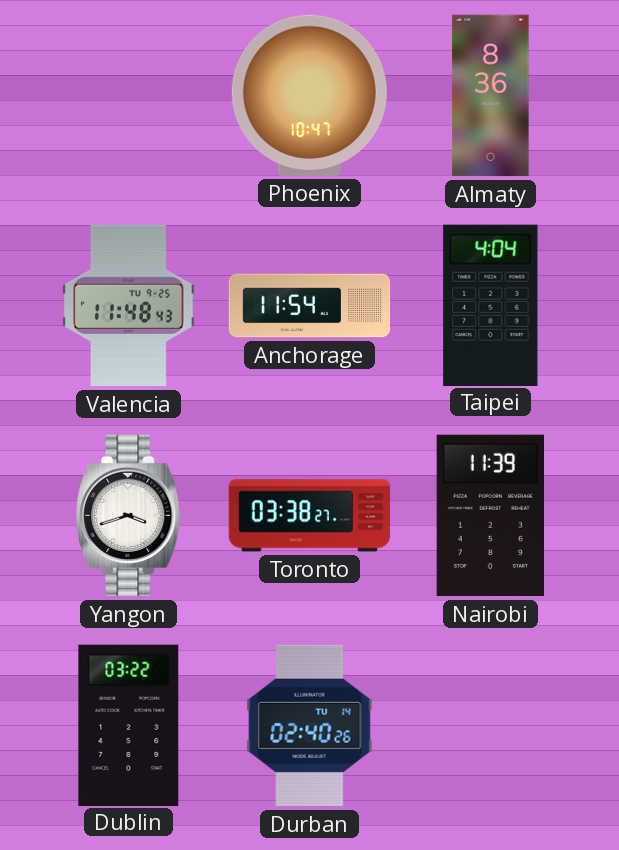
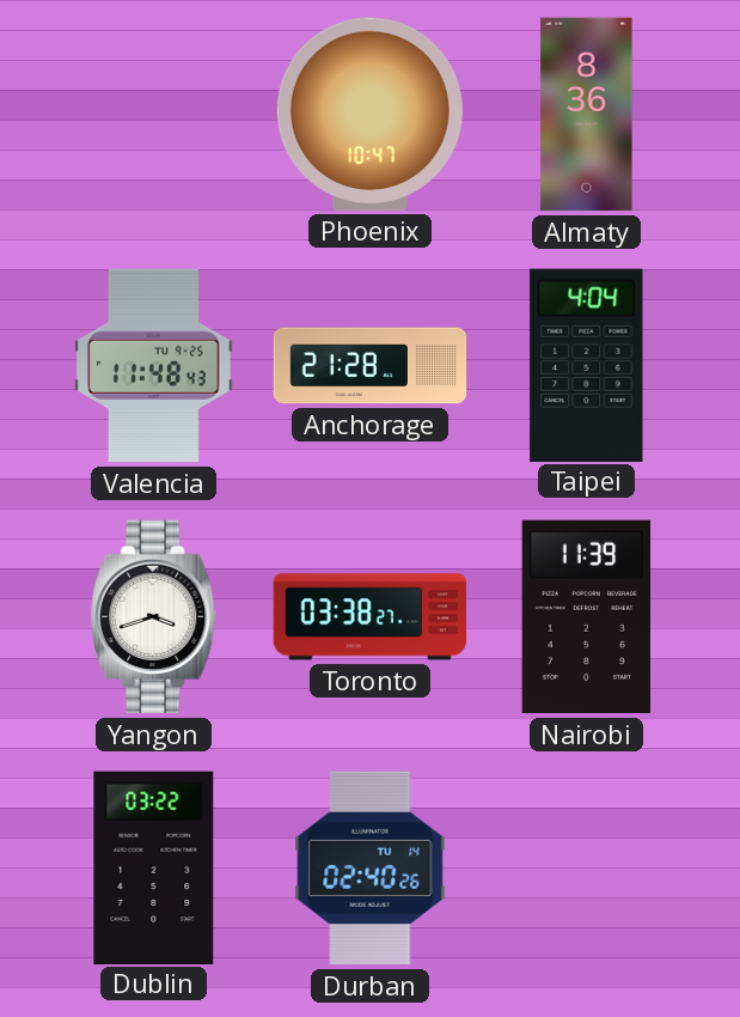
Anchorage: 11:54 -> 21:28
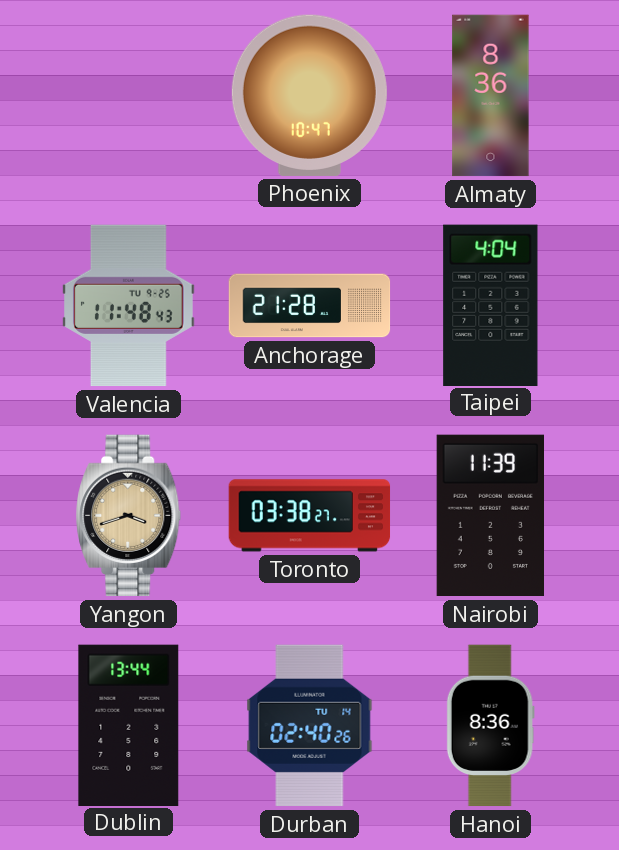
Yangon dial: white -> champagne
Dublin: 03:22 -> 13:44
Hanoi: none -> 8:36
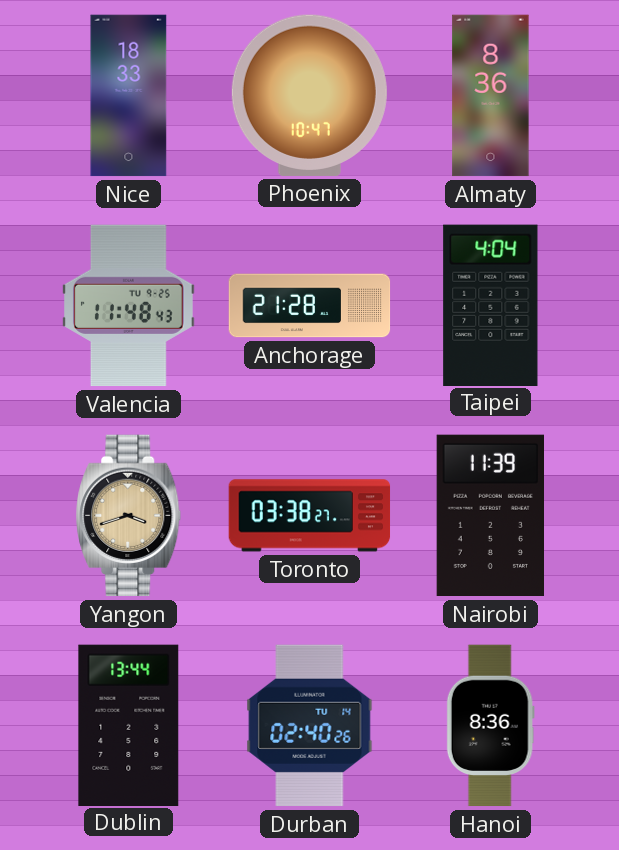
Nice: none -> 18:33
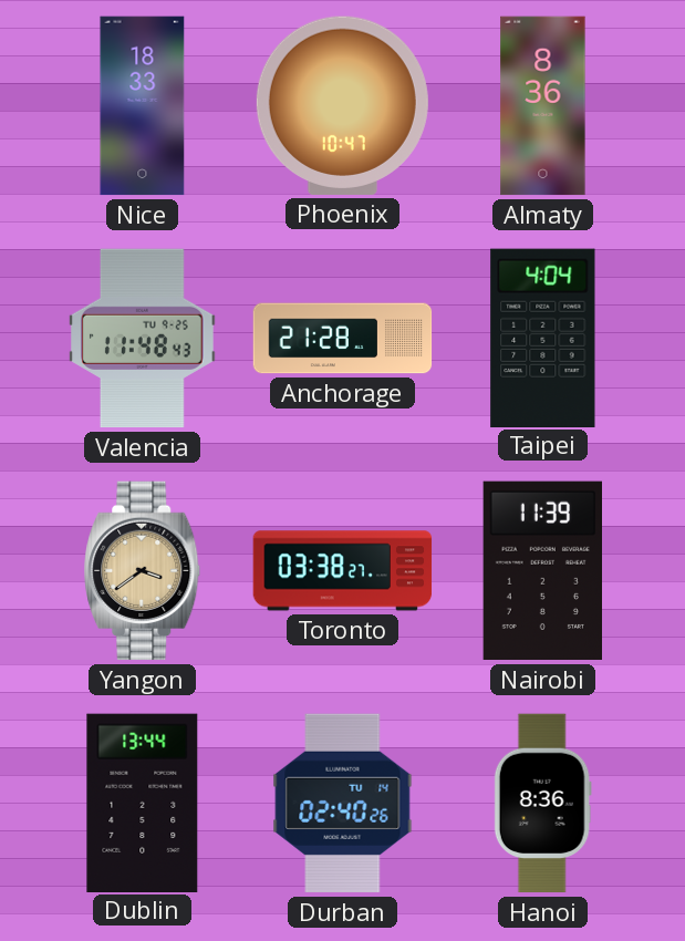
Yangon: 3:42 -> 3:39
